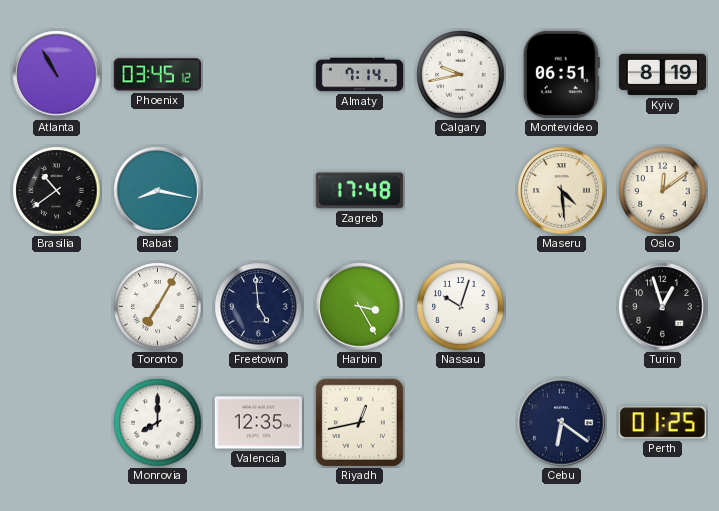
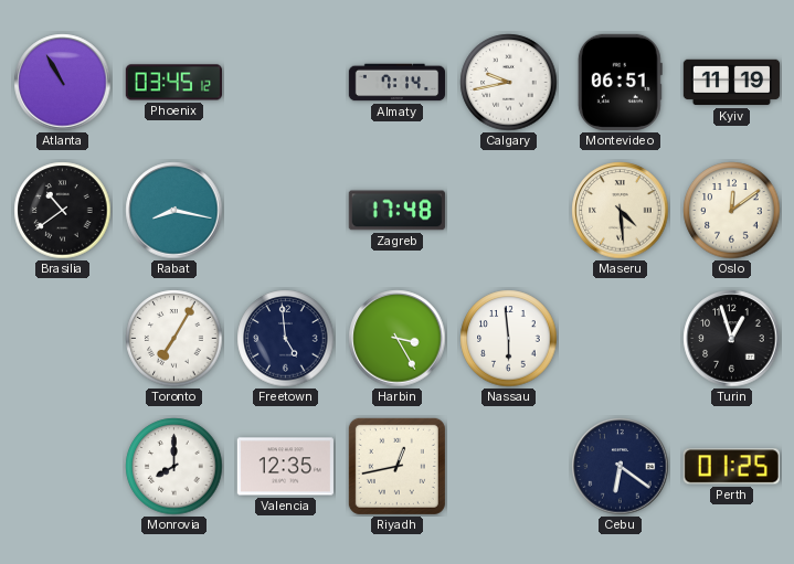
Kyiv: 8:19 -> 11:19
Nassau: 10:03 -> 5:59
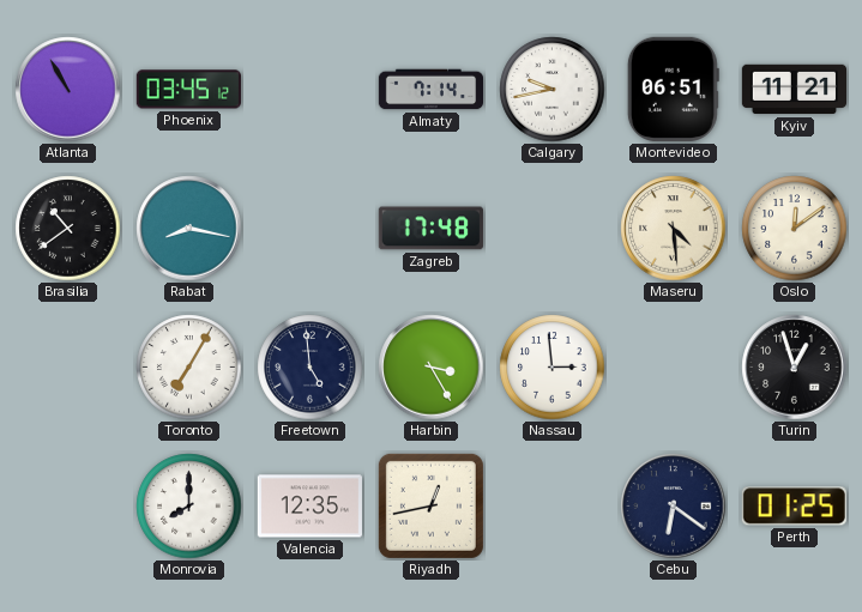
Kyiv: 11:19 -> 11:21
Nassau: 5:59 -> 2:59
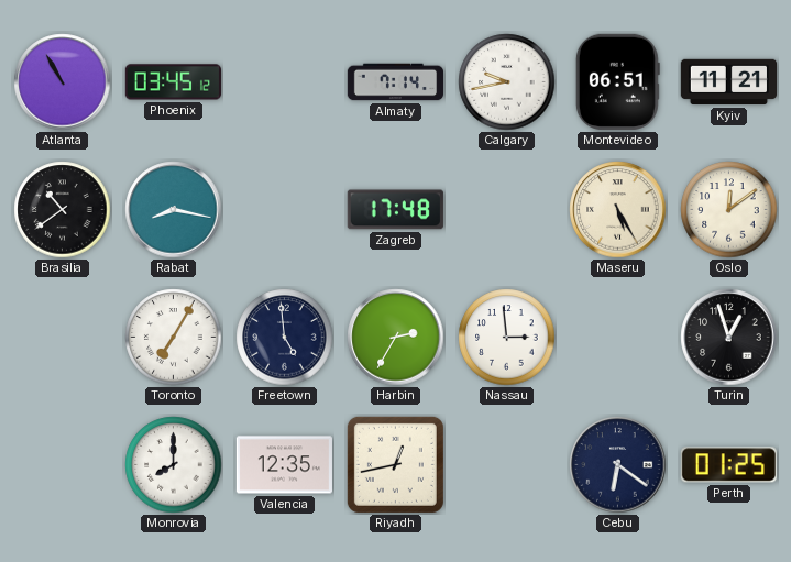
Maseru: 4:29 -> 5:25
Harbin: 3:25 -> 2:35
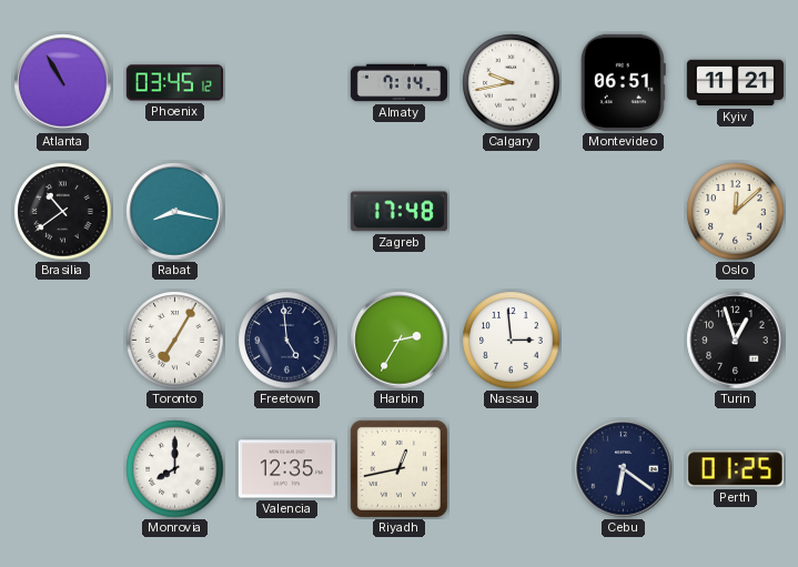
Maseru: 5:25 -> none
Oslo: 12:09 -> 12:08
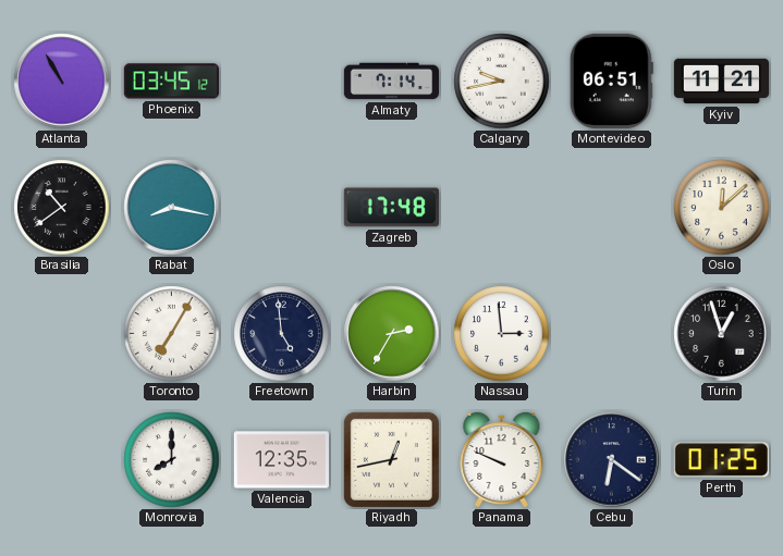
Panama: none -> 9:49
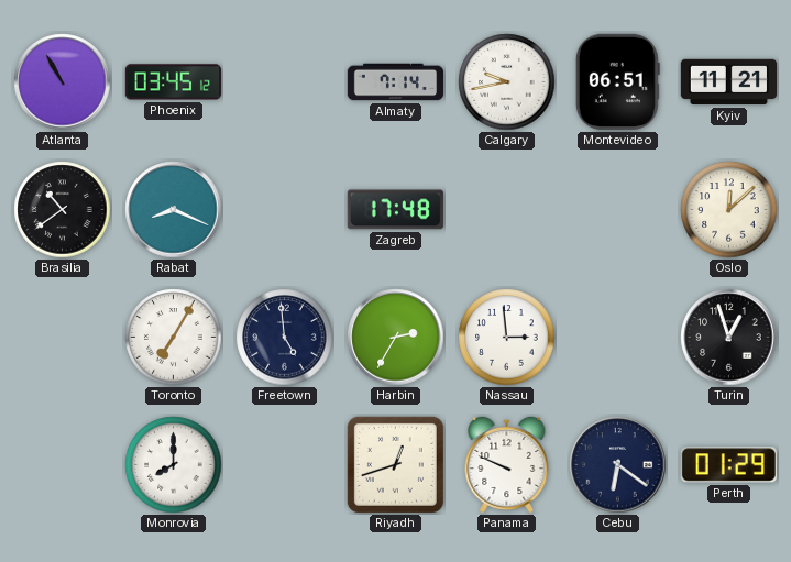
Rabat: 8:17 -> 8:19
Valencia: 12:35 -> none
Riyadh: 12:43 -> 12:42
Perth: 01:25 -> 01:29
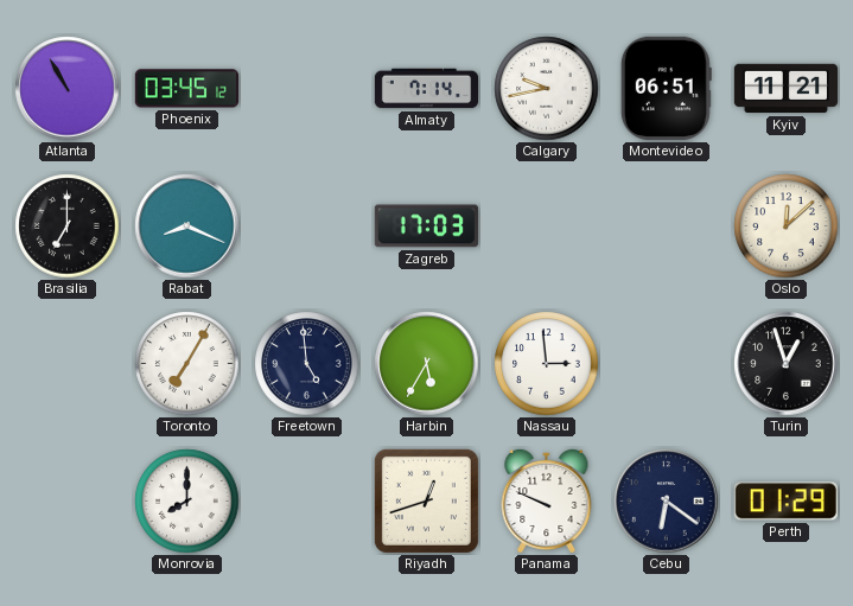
Brasilia: 10:39 -> 7:00
Zagreb: 17:48 -> 17:03
Harbin: 2:35 -> 5:35
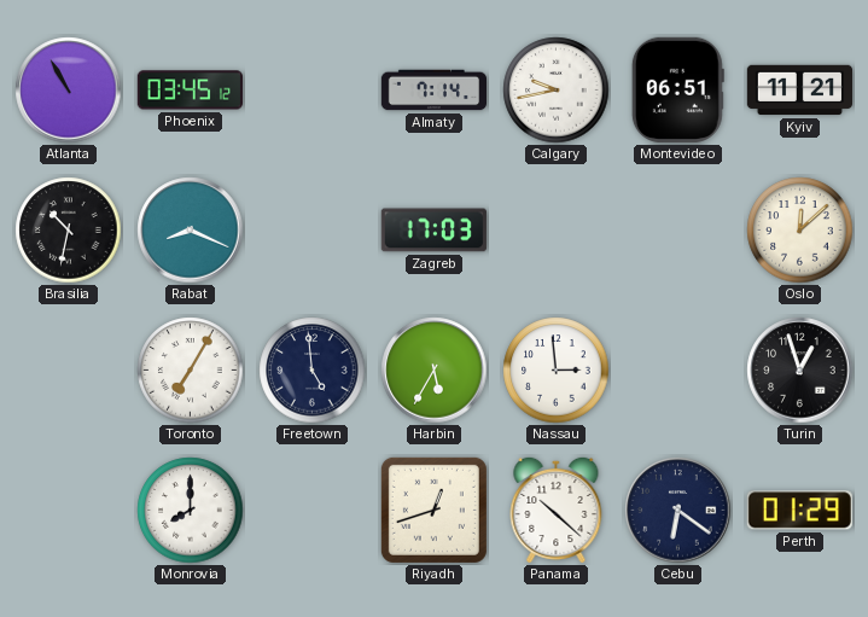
Brasilia: 7:00 -> 10:32
Panama: 9:49 -> 10:22
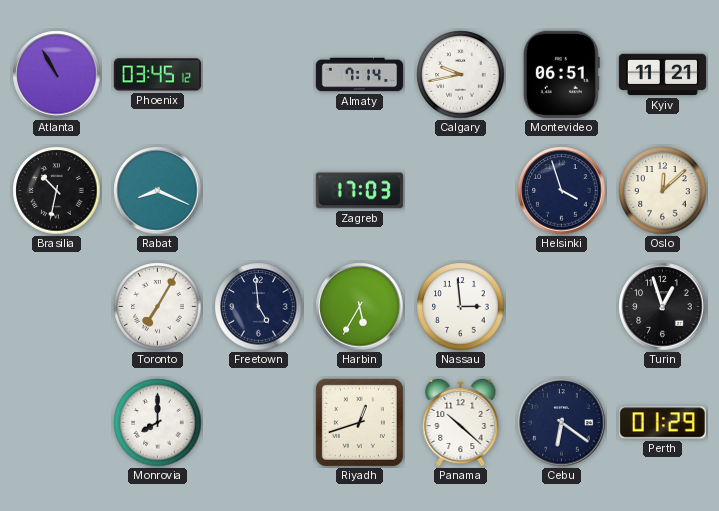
Helsinki: none -> 3:57
